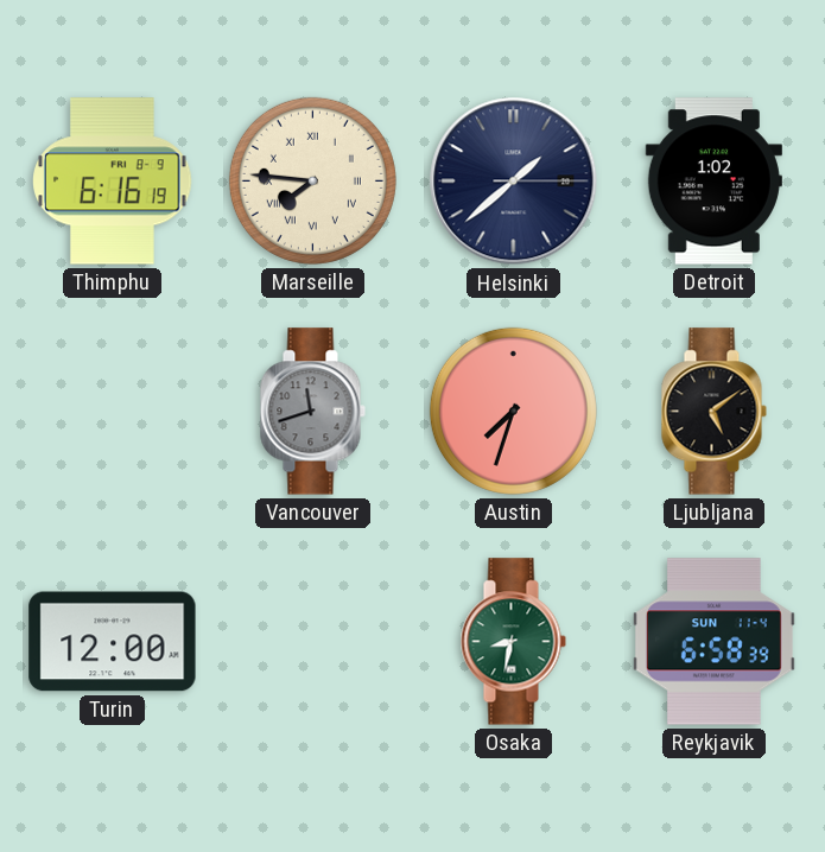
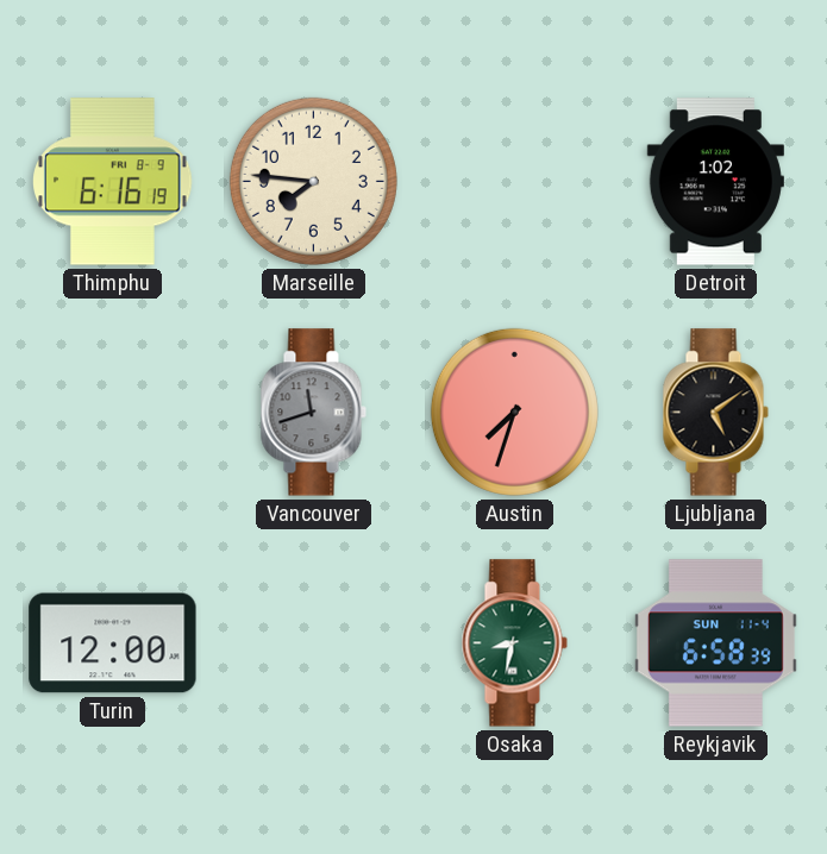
Marseille numerals: Roman -> Arabic
Helsinki: 1:38 -> none
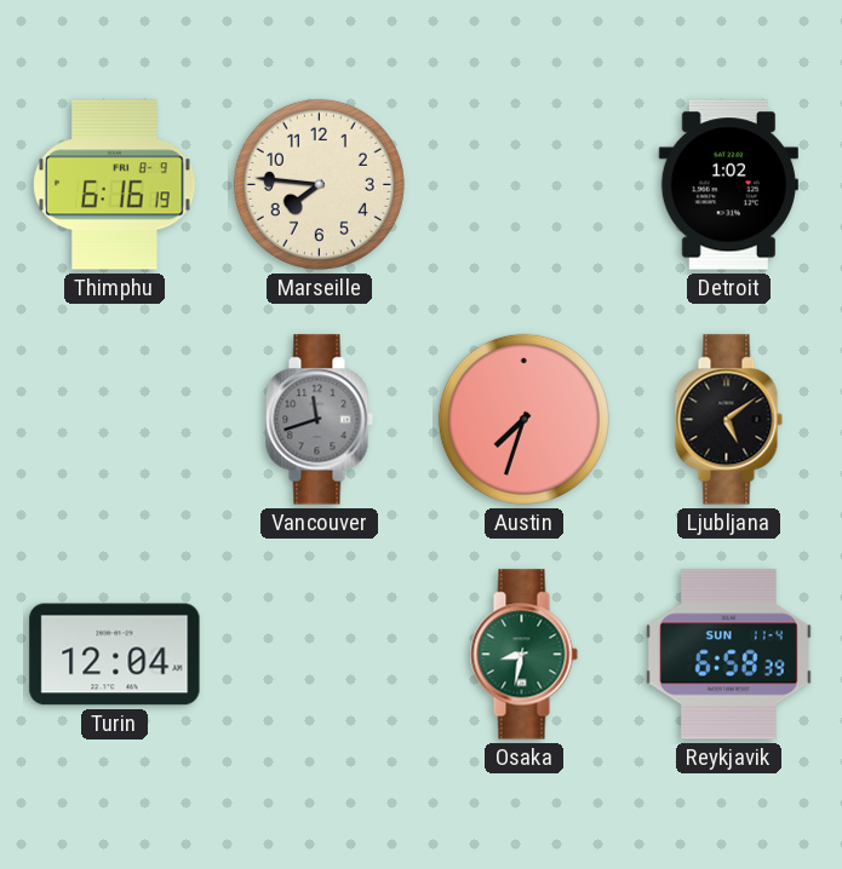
Turin: 12:00 -> 12:04
